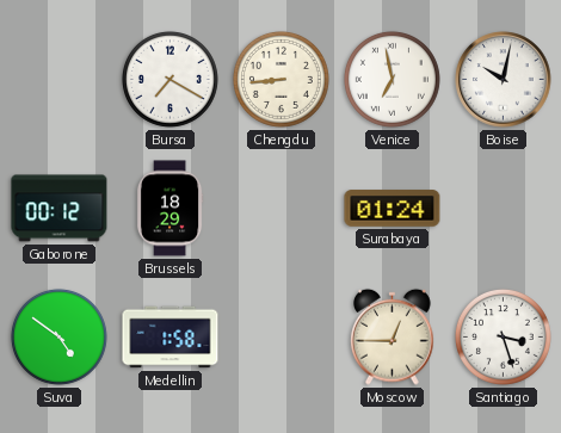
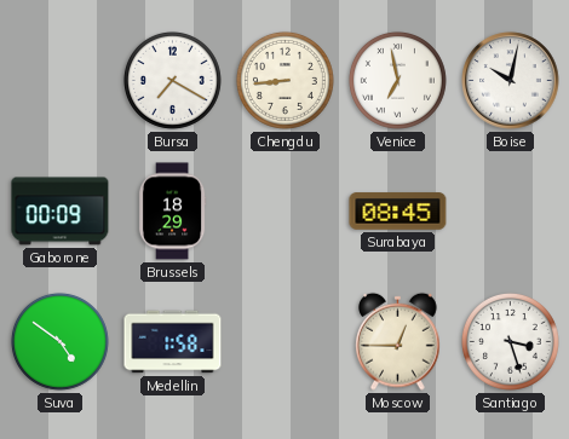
Gaborone: 00:12 -> 00:09
Surabaya: 01:24 -> 08:45
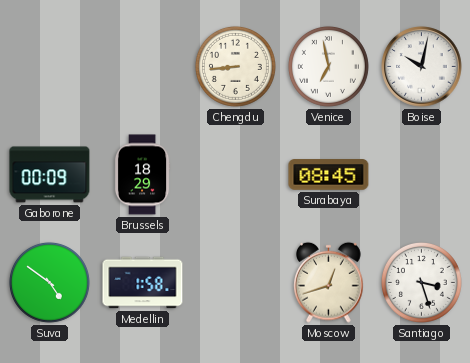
Bursa: 7:20 -> none
Moscow: 12:45 -> 12:42
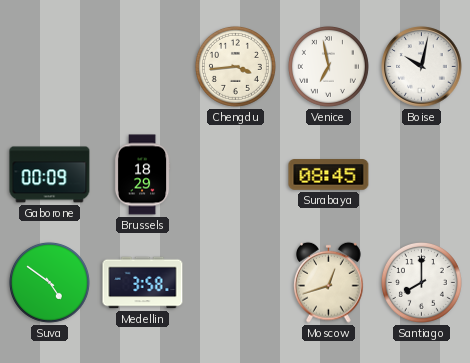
Chengdu: 8:44 -> 3:44
Medellin: 1:58 -> 3:58
Santiago: 3:27 -> 8:00
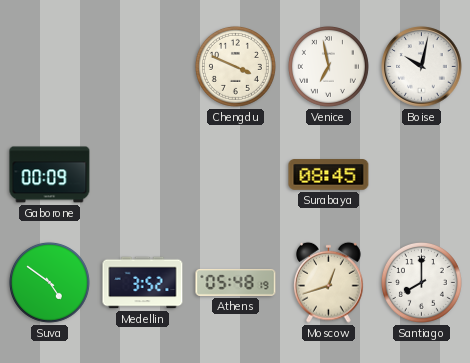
Chengdu: 3:44 -> 3:49
Brussels: 18:29 -> none
Medellin: 3:58 -> 3:52
Athens: none -> 05:48
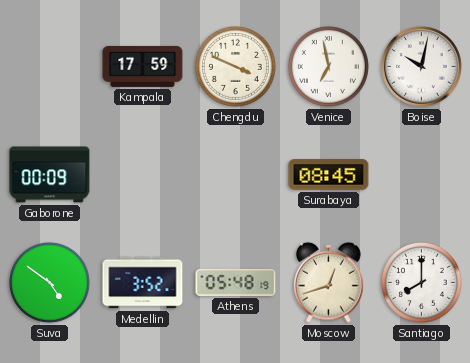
Kampala: none -> 17:59
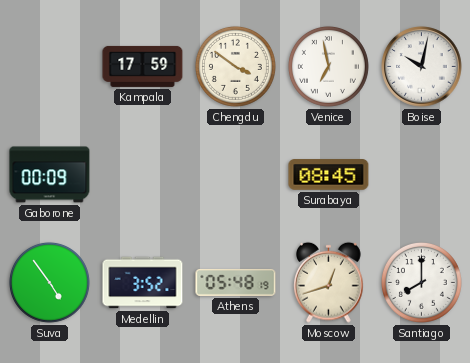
Chengdu: 3:49 -> 3:51
Suva: 4:51 -> 4:54
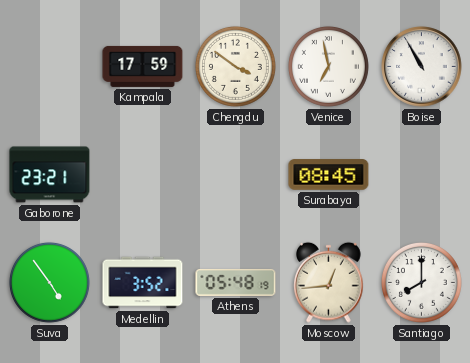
Boise: 10:02 -> 10:55
Gaborone: 00:09 -> 23:21
Moscow: 12:42 -> 12:44
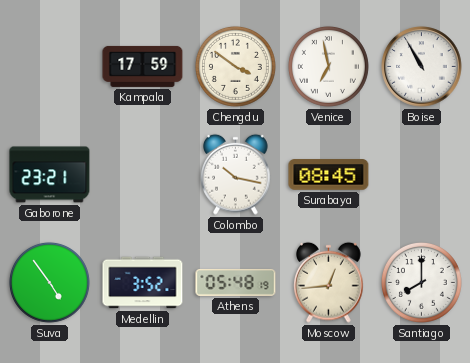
Colombo: none -> 10:17
